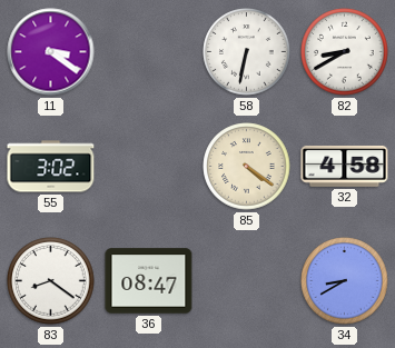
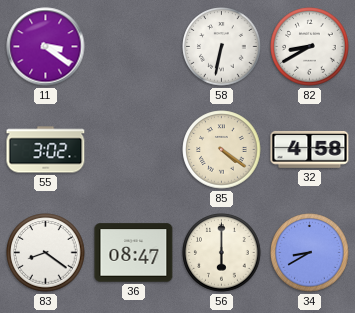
56: none -> 6:00
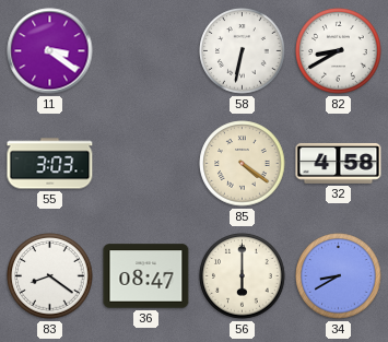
55: 3:02 -> 3:03
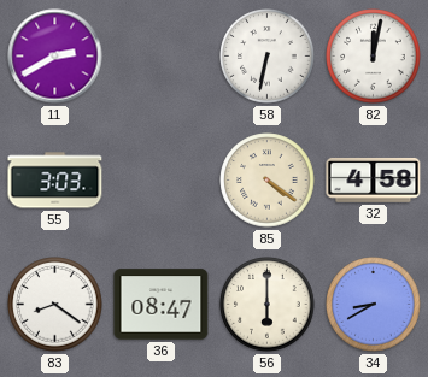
11: 3:21 -> 2:40
82: 8:40 -> 12:02
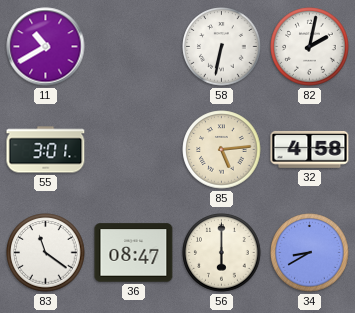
11: 2:40 -> 10:40
82: 12:02 -> 2:02
55: 3:03 -> 3:01
85: 4:21 -> 5:14
83: 8:21 -> 11:21
